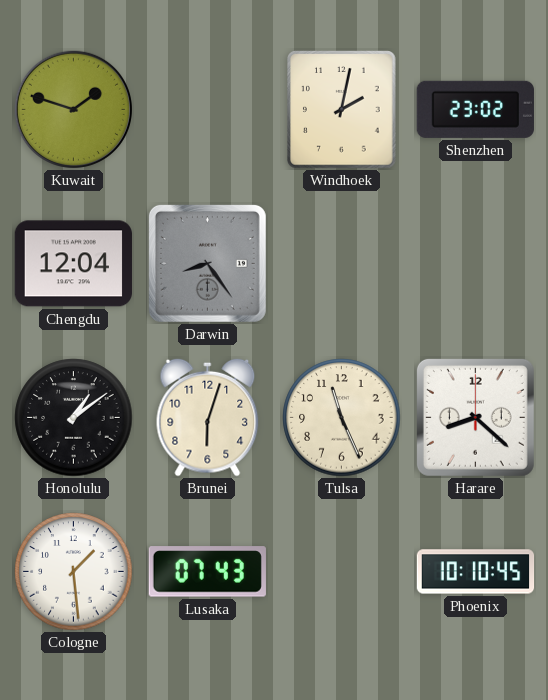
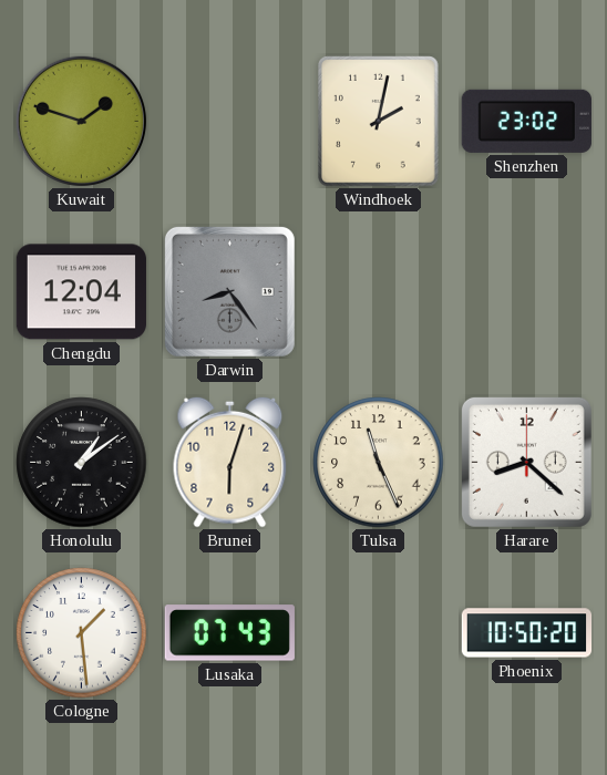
Phoenix: 10:10 -> 10:50
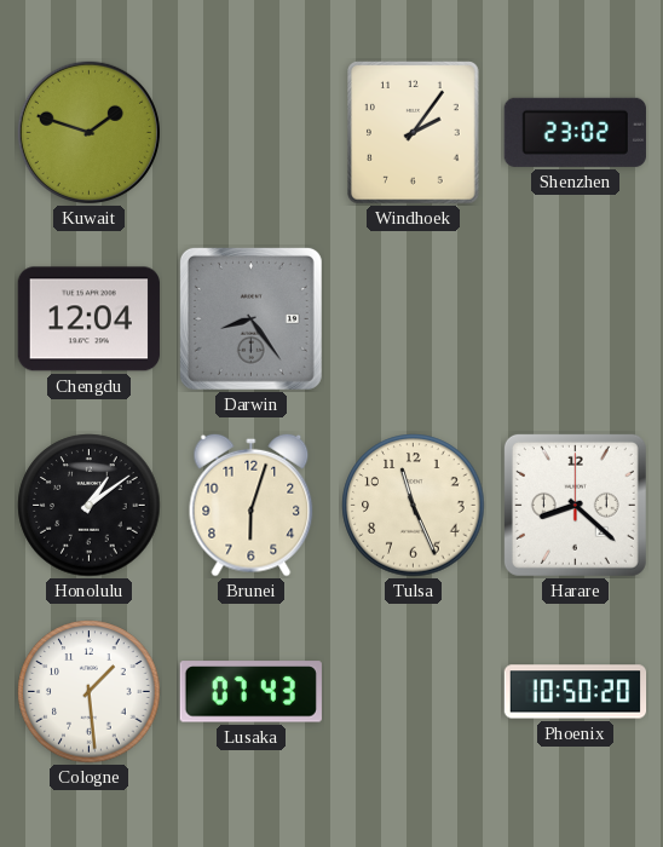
Windhoek: 2:02 -> 2:06
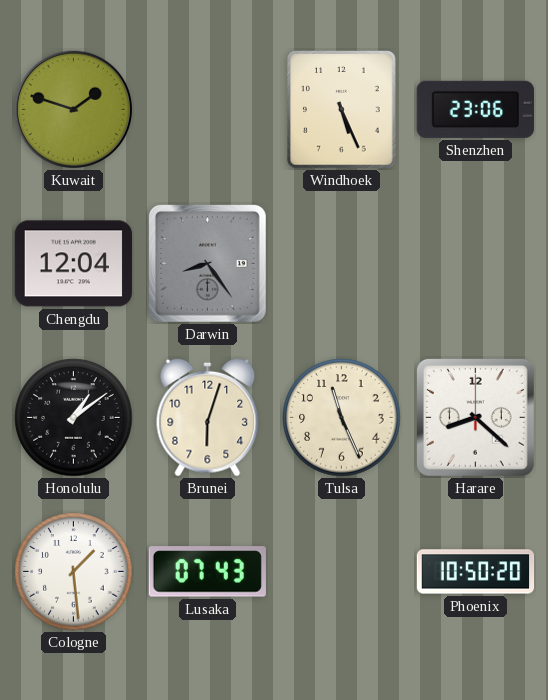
Windhoek: 2:06 -> 5:26
Shenzhen: 23:02 -> 23:06
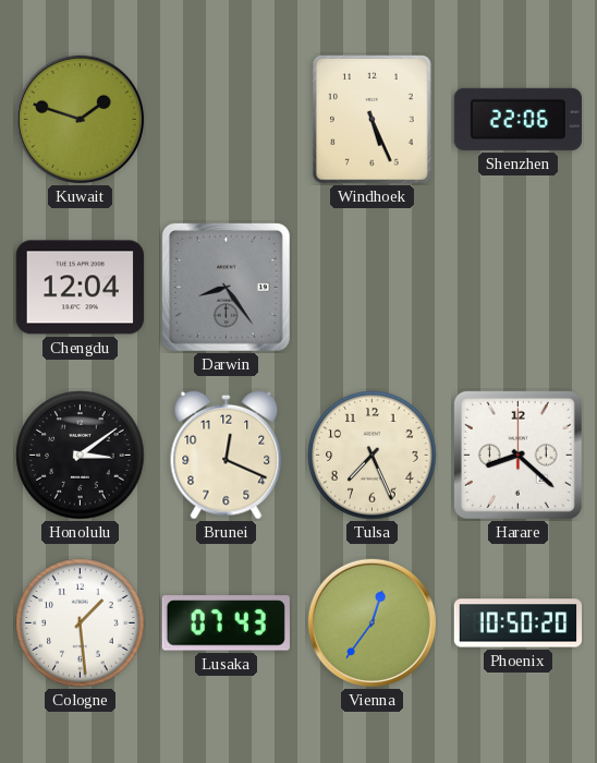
Shenzhen: 23:06 -> 22:06
Honolulu: 1:09 -> 3:09
Brunei: 6:03 -> 12:19
Tulsa: 11:26 -> 7:26
Vienna: none -> 12:36
